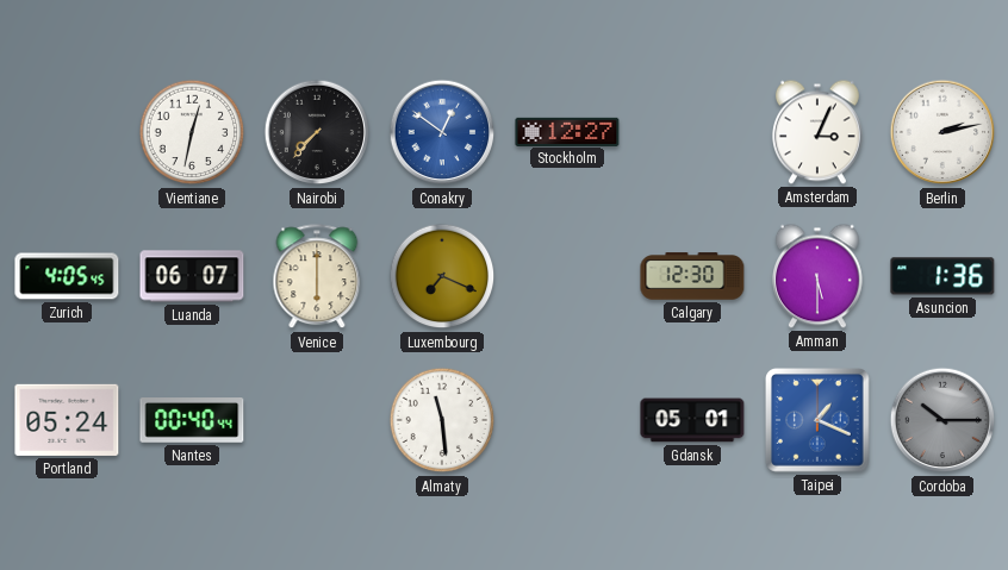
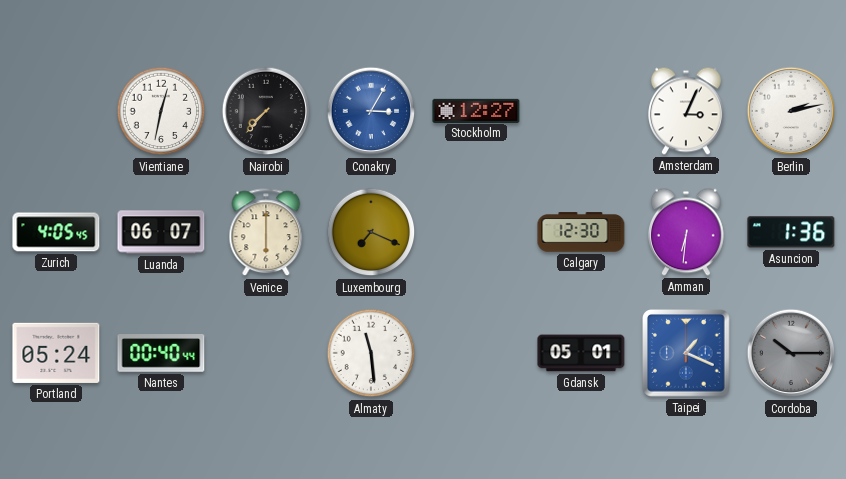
Conakry: 12:51 -> 3:05
Amman: 5:30 -> 6:31
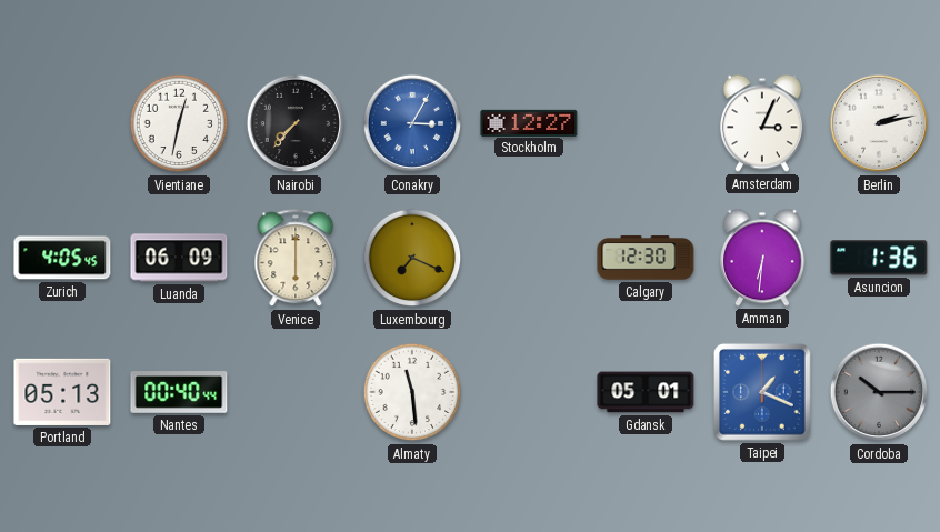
Luanda: 06:07 -> 06:09
Portland: 05:24 -> 05:13
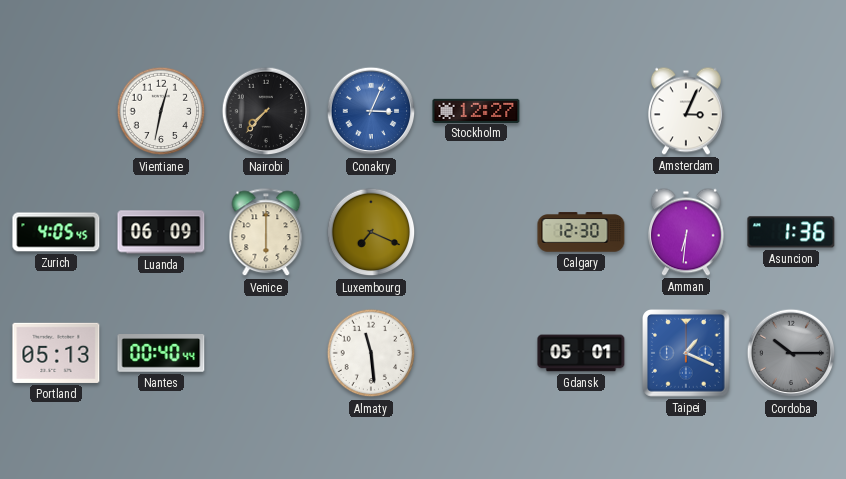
Conakry: 3:05 -> 3:04
Berlin: 2:13 -> none
